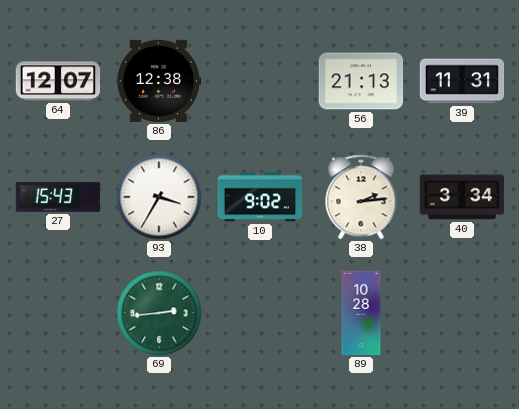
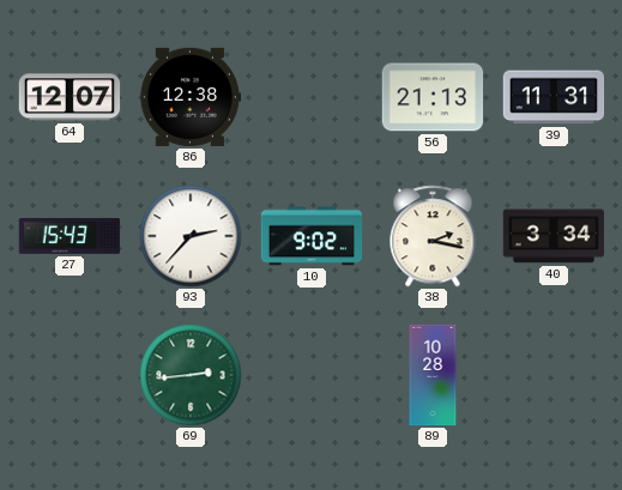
93: 3:35 -> 2:37
38: 2:14 -> 2:17
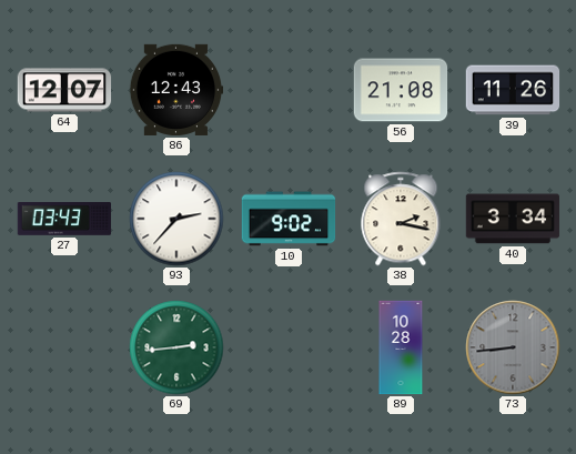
86: 12:38 -> 12:43
56: 21:13 -> 21:08
39: 11:31 -> 11:26
27: 15:43 -> 03:43
73: none -> 8:44
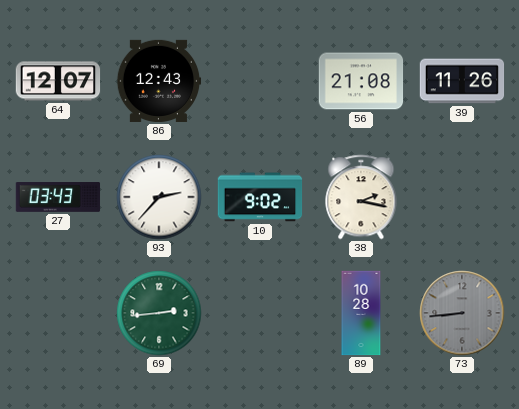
40: 3:34 -> none
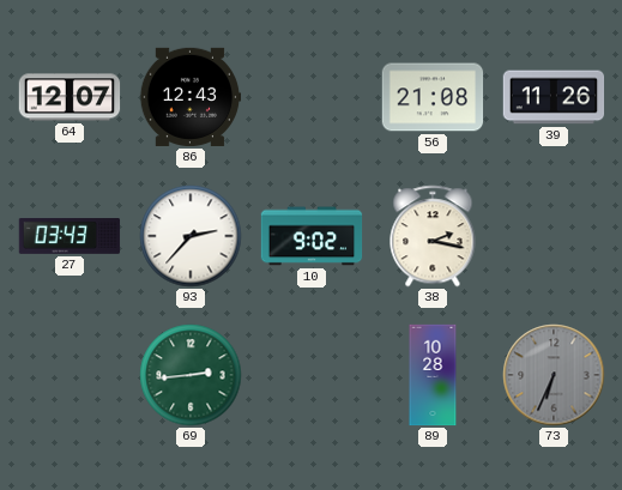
73: 8:44 -> 6:34
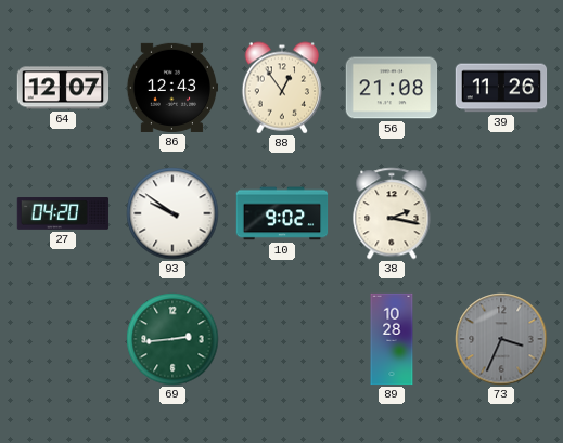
88: none -> 12:54
27: 03:43 -> 04:20
93: 2:37 -> 9:51
73: 6:34 -> 3:34
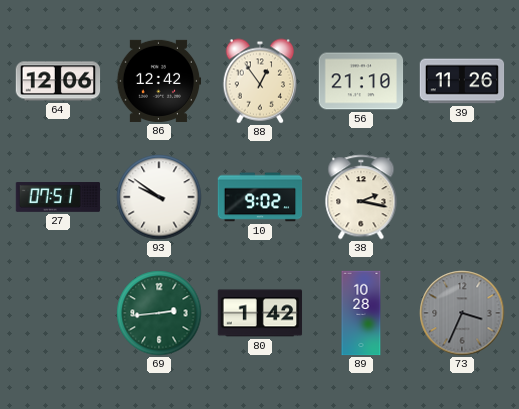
64: 12:07 -> 12:06
86: 12:43 -> 12:42
56: 21:08 -> 21:10
27: 04:20 -> 07:51
80: none -> 1:42
